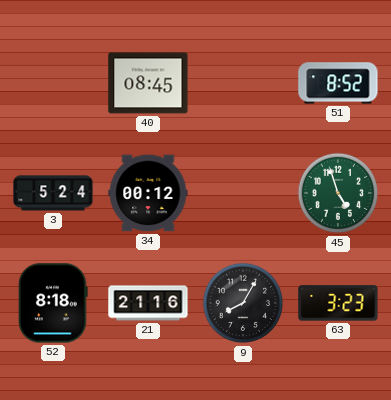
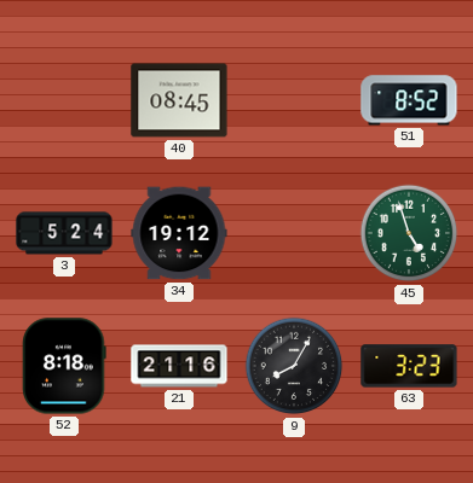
34: 00:12 -> 19:12
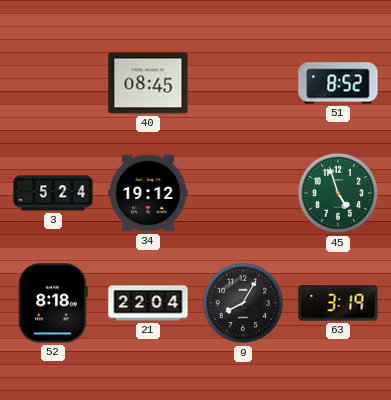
21: 21:16 -> 22:04
63: 3:23 -> 3:19
